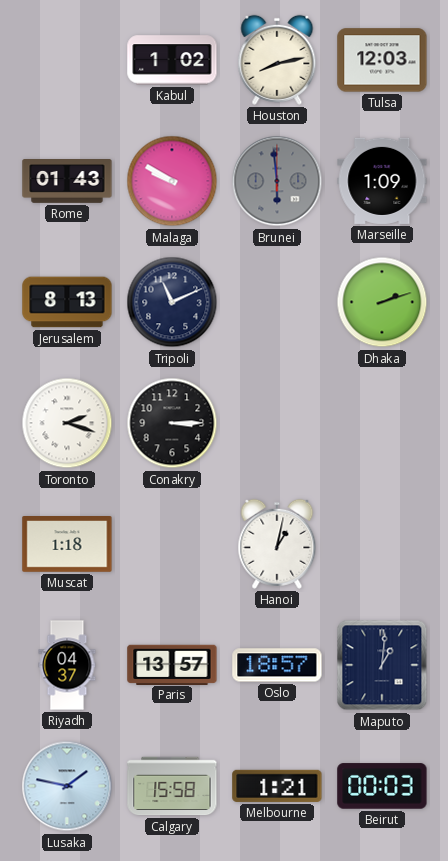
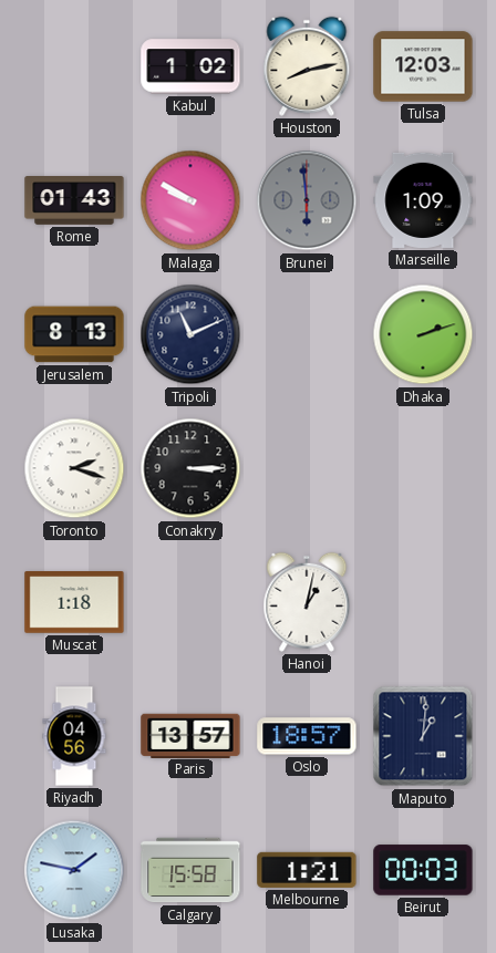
Riyadh: 04:37 -> 04:56
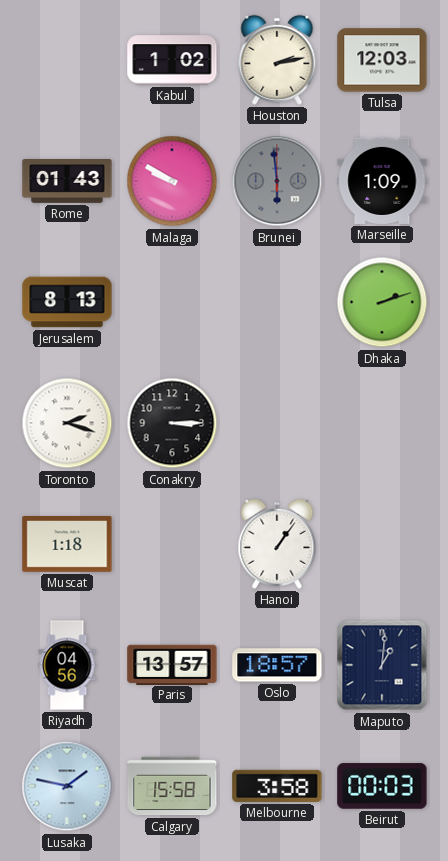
Houston: 8:13 -> 2:13
Tripoli: 11:11 -> none
Hanoi: 1:02 -> 1:06
Melbourne: 1:21 -> 3:58
